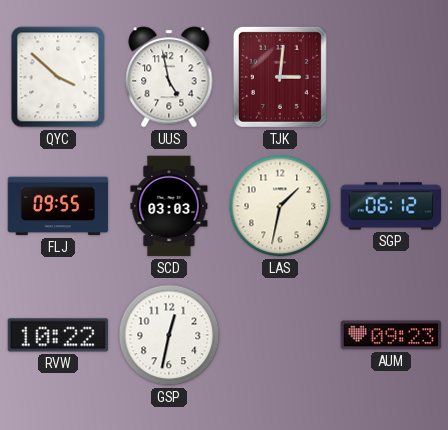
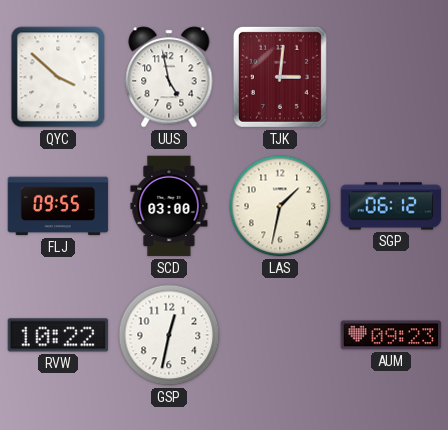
SCD: 03:03 -> 03:00
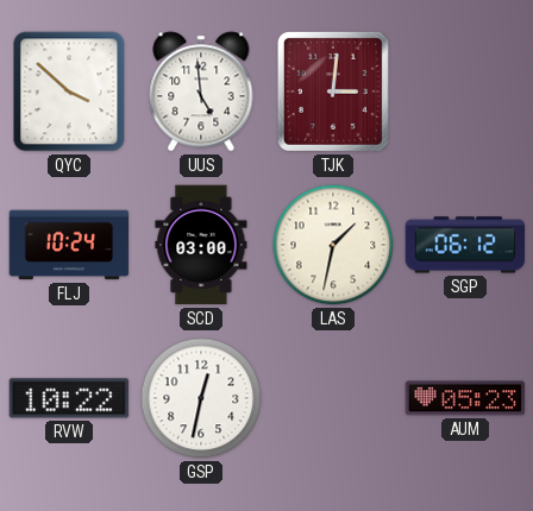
UUS: 4:58 -> 4:59
FLJ: 09:55 -> 10:24
AUM: 09:23 -> 05:23
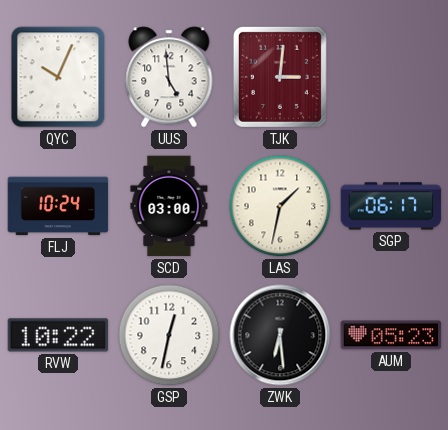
QYC: 3:52 -> 10:04
SGP: 06:12 -> 06:17
ZWK: none -> 6:29
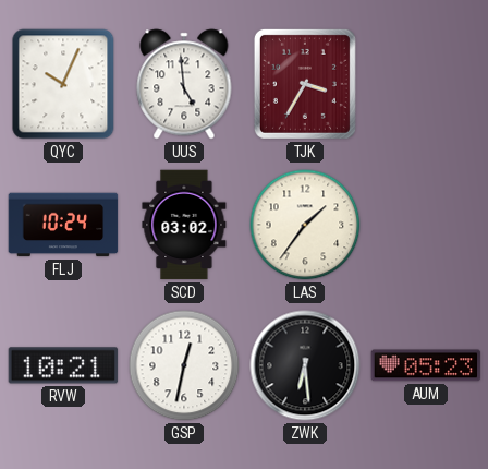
TJK: 3:01 -> 3:35
SCD: 03:00 -> 03:02
LAS: 1:32 -> 1:36
SGP: 06:17 -> none
RVW: 10:22 -> 10:21
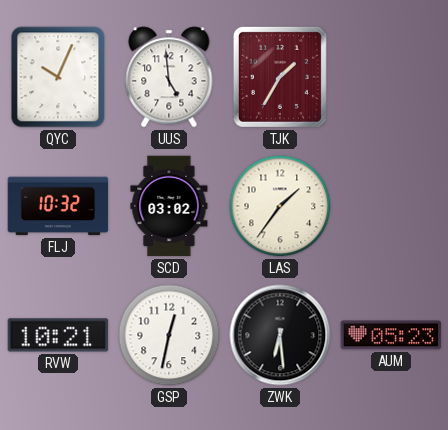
TJK: 3:35 -> 1:35
FLJ: 10:24 -> 10:32
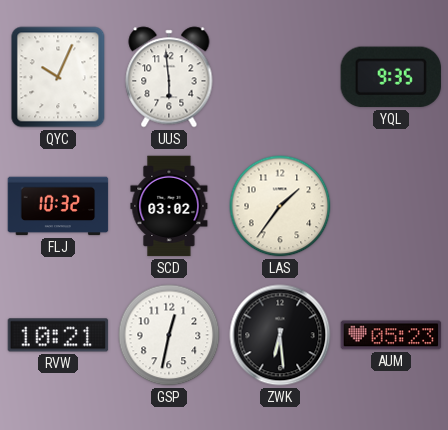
UUS: 4:59 -> 5:59
TJK: 1:35 -> none
YQL: none -> 9:35
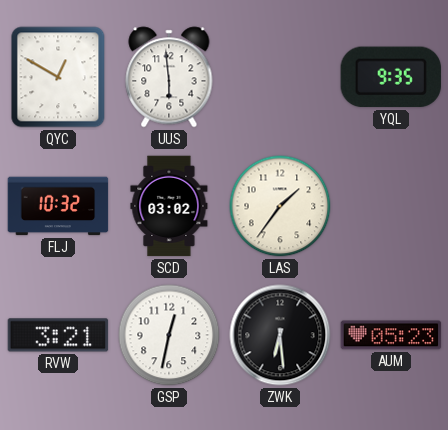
QYC: 10:04 -> 12:50
RVW: 10:21 -> 3:21
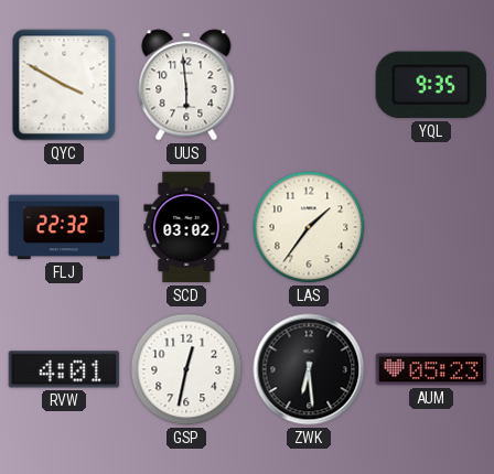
QYC: 12:50 -> 3:50
FLJ: 10:32 -> 22:32
RVW: 3:21 -> 4:01
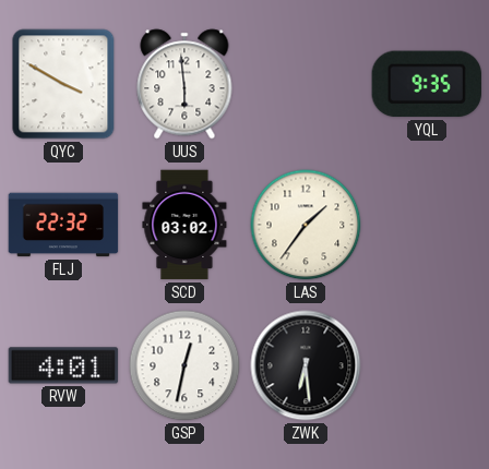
AUM: 05:23 -> none
